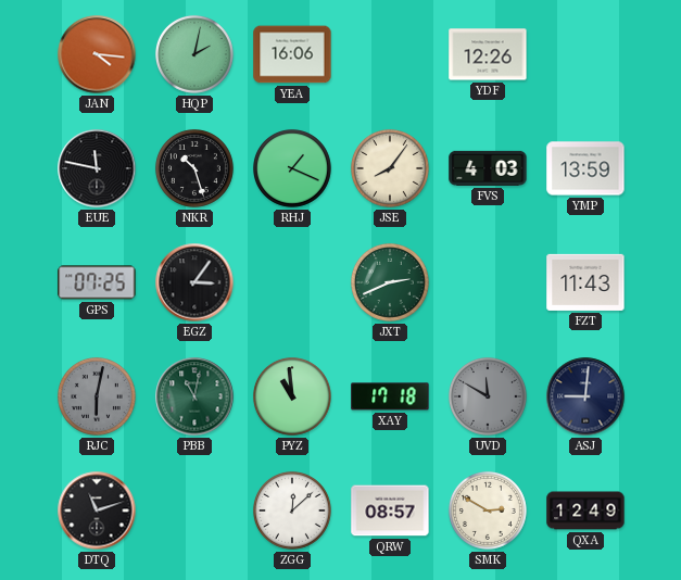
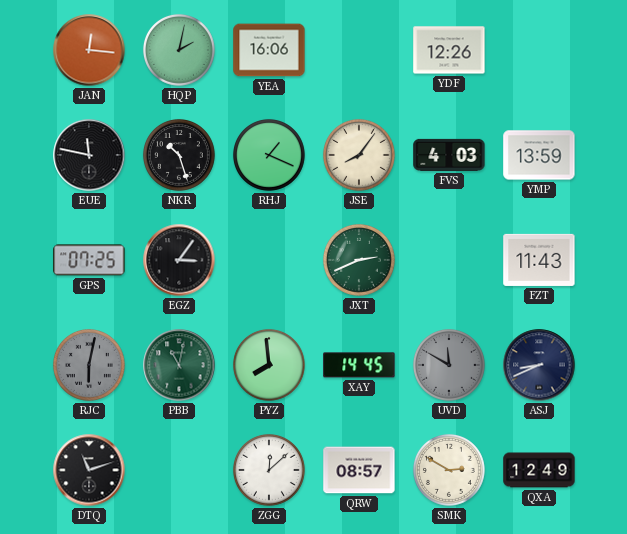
JAN: 4:16 -> 12:16
PYZ: 10:59 -> 7:59
XAY: 17:18 -> 14:45
ASJ: 9:01 -> 8:41
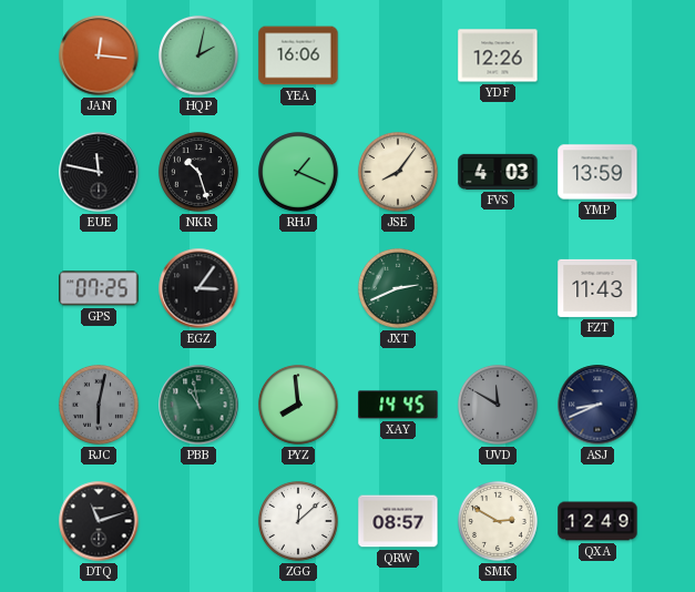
PBB: 11:02 -> 10:58
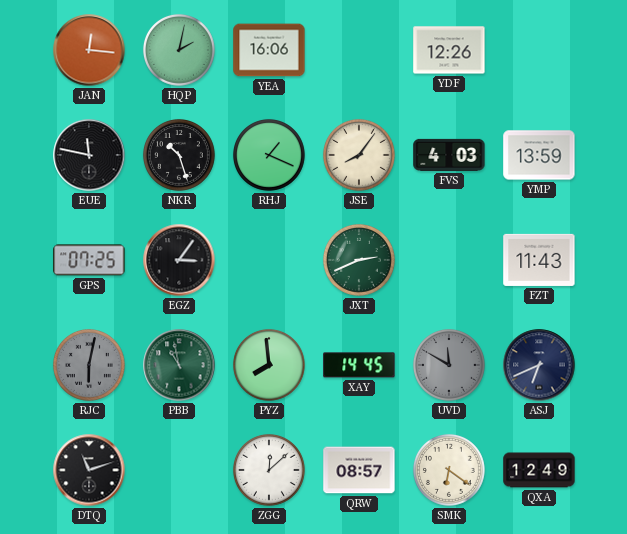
ASJ: 8:41 -> 6:41
SMK: 2:50 -> 6:21
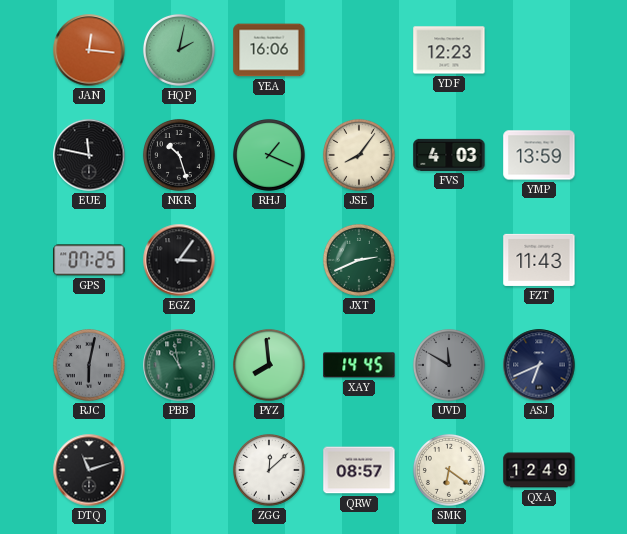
YDF: 12:26 -> 12:23
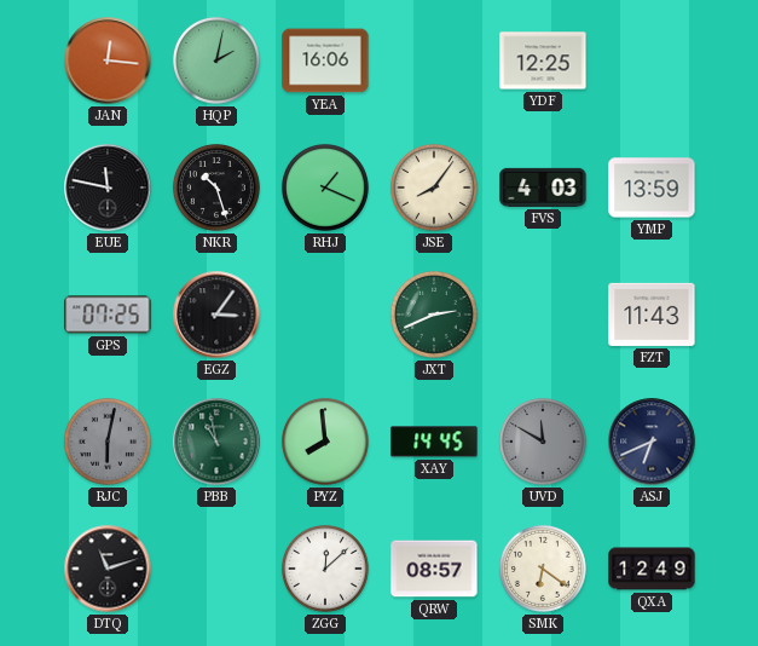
YDF: 12:23 -> 12:25
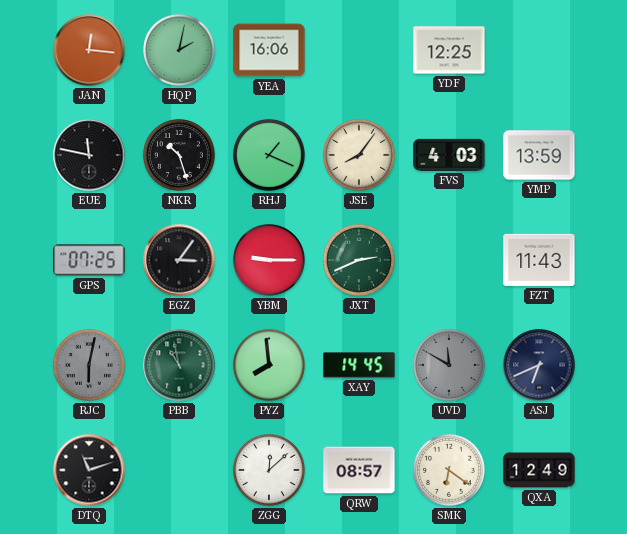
YBM: none -> 9:15
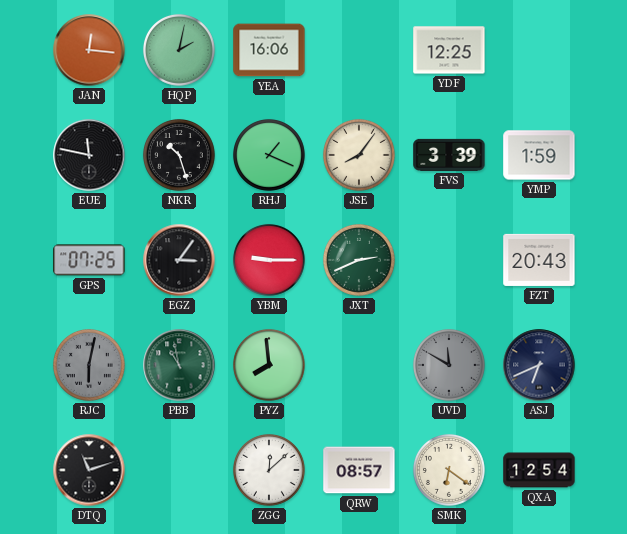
FVS: 4:03 -> 3:39
YMP: 13:59 -> 1:59
FZT: 11:43 -> 20:43
XAY: 14:45 -> none
QXA: 12:49 -> 12:54
